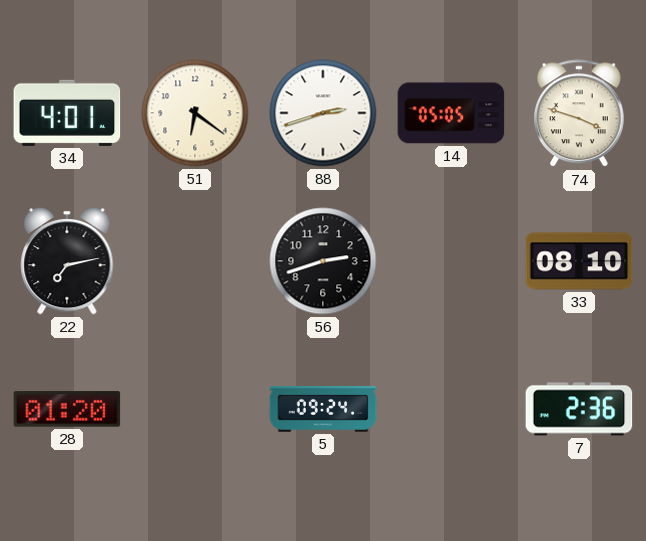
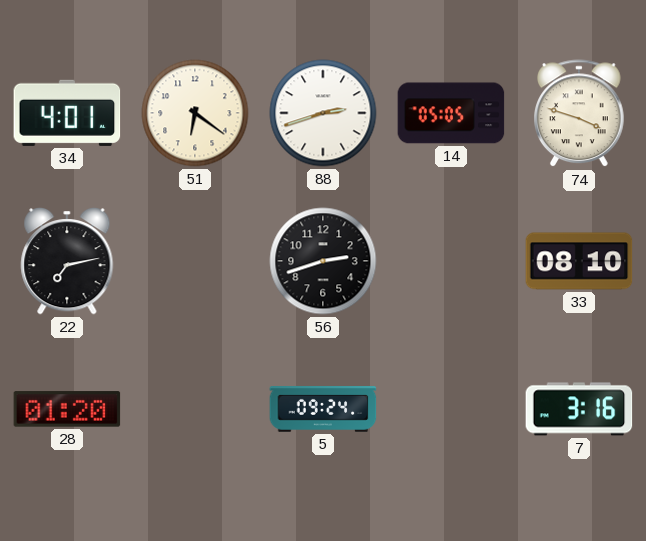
7: 2:36 -> 3:16
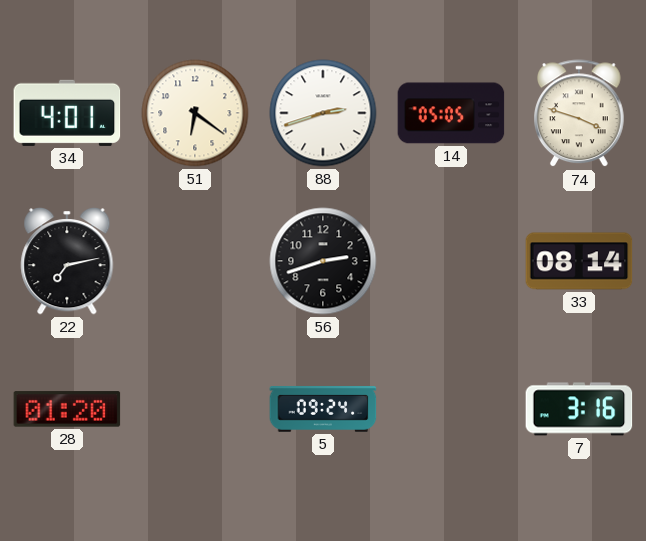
33: 08:10 -> 08:14
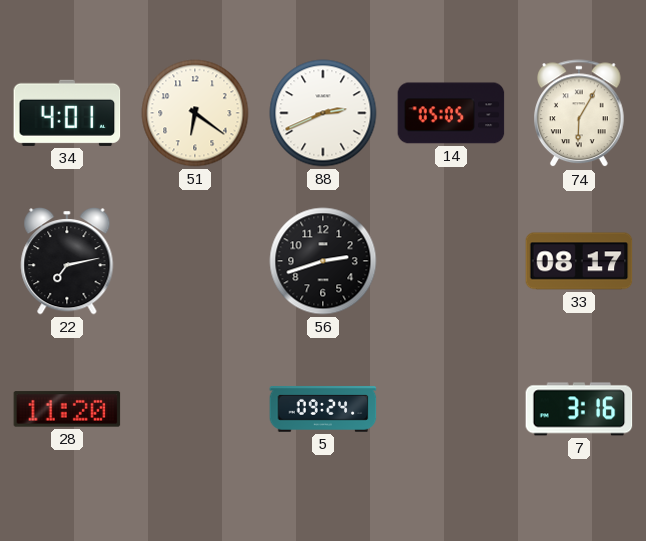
88: 2:42 -> 2:41
74: 3:48 -> 6:05
33: 08:14 -> 08:17
28: 01:20 -> 11:20
